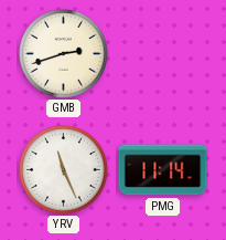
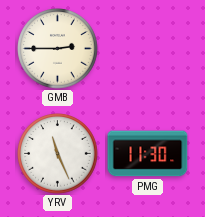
GMB: 2:42 -> 2:45
PMG: 11:14 -> 11:30
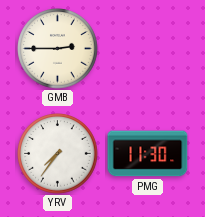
YRV: 11:26 -> 7:36
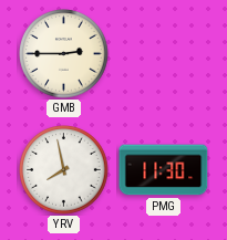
YRV: 7:36 -> 7:58
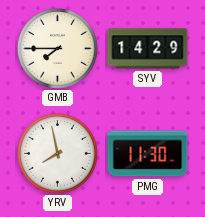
GMB: 2:45 -> 7:45
SYV: none -> 14:29
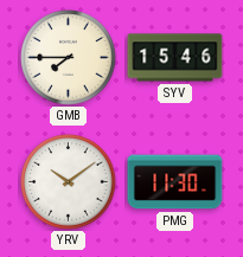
SYV: 14:29 -> 15:46
YRV: 7:58 -> 10:09
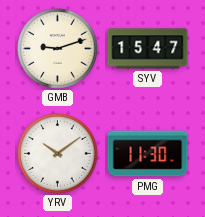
GMB: 7:45 -> 9:12
SYV: 15:46 -> 15:47
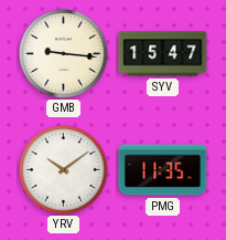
GMB: 9:12 -> 9:16
PMG: 11:30 -> 11:35
